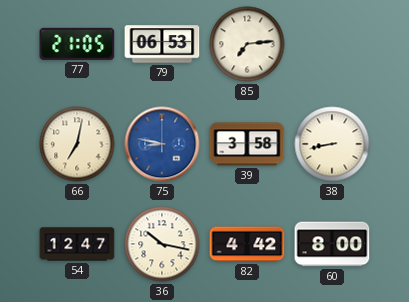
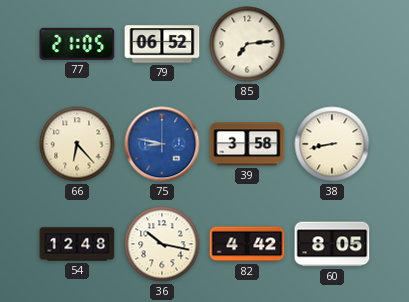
79: 06:53 -> 06:52
66: 7:02 -> 6:23
54: 12:47 -> 12:48
60: 8:00 -> 8:05
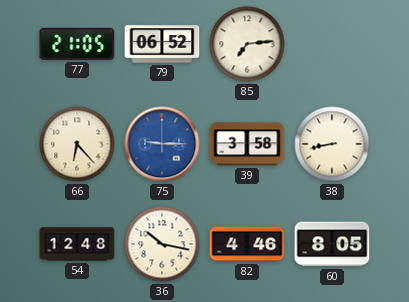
75: 8:47 -> 9:15
82: 4:42 -> 4:46
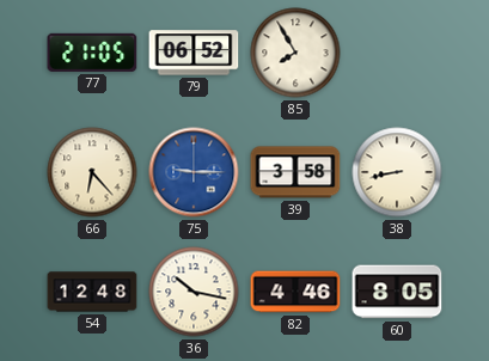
85: 7:14 -> 7:55
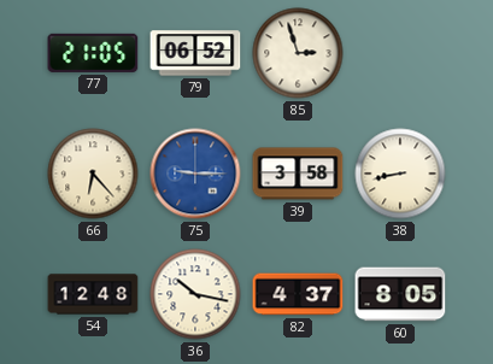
85: 7:55 -> 2:57
82: 4:46 -> 4:37
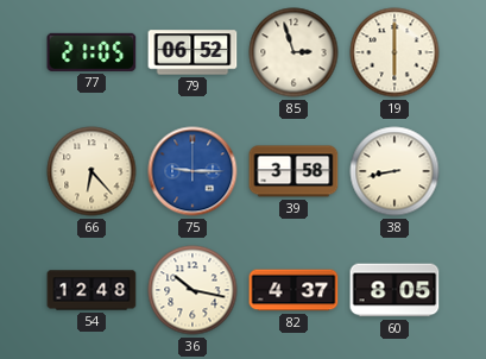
19: none -> 6:00
